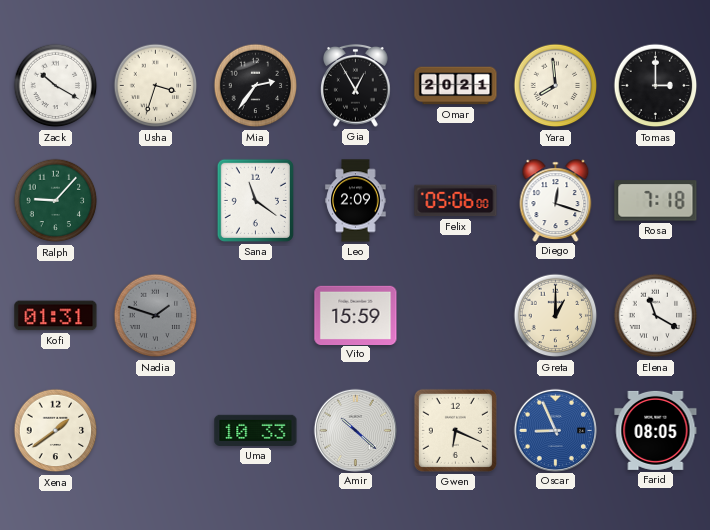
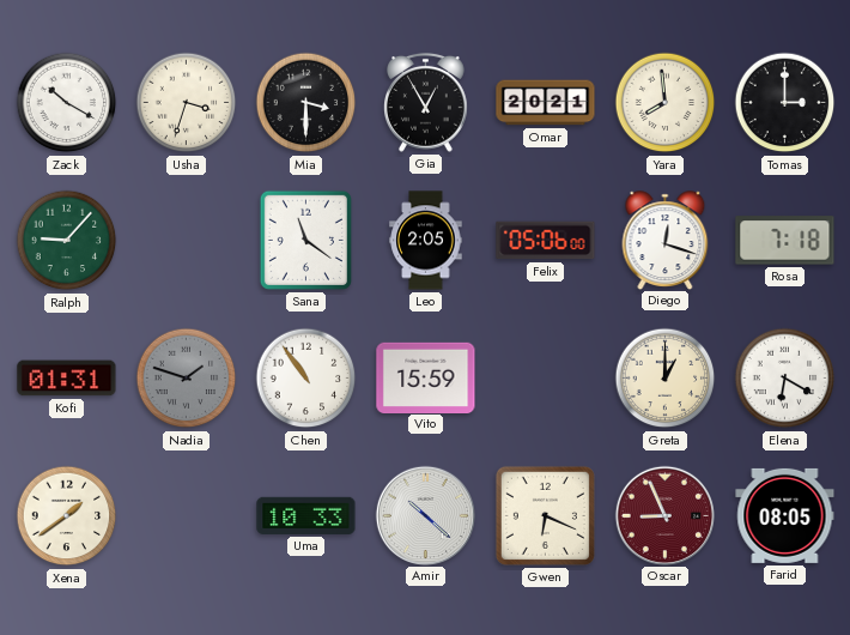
Mia: 2:36 -> 3:30
Leo: 2:09 -> 2:05
Chen: none -> 10:54
Elena: 11:20 -> 6:20
Oscar dial: blue -> burgundy
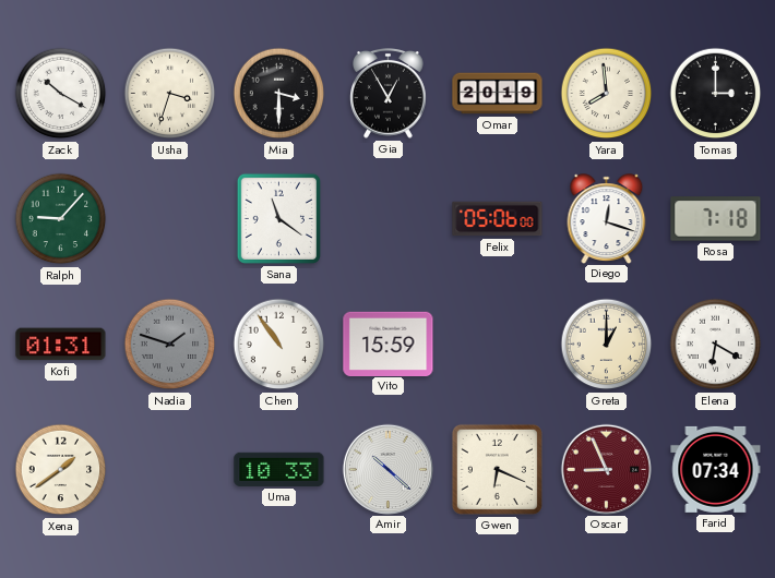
Omar: 20:21 -> 20:19
Leo: 2:05 -> none
Farid: 08:05 -> 07:34
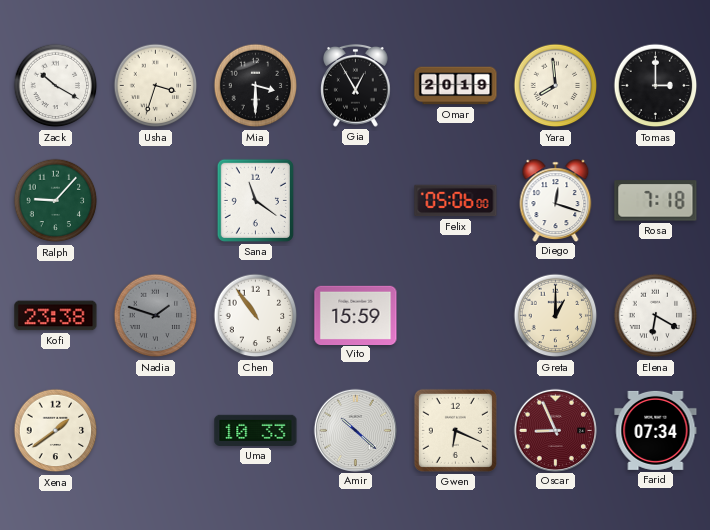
Kofi: 01:31 -> 23:38
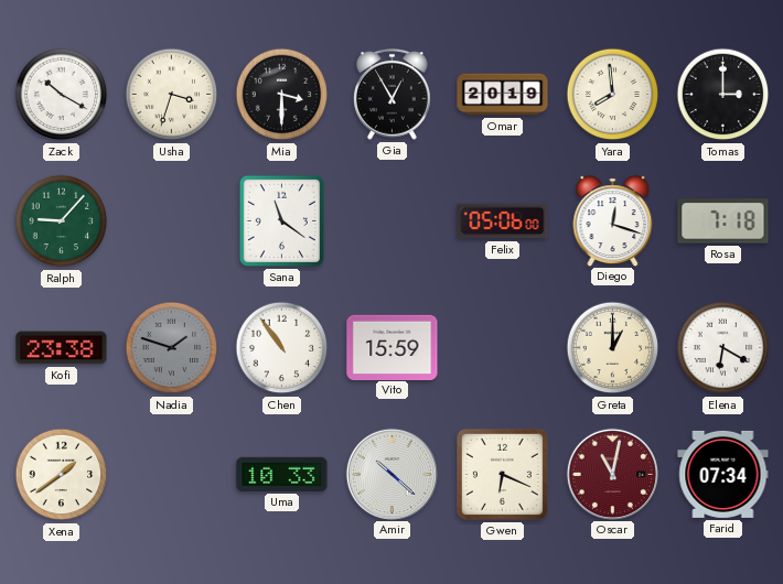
Oscar: 8:56 -> 11:02
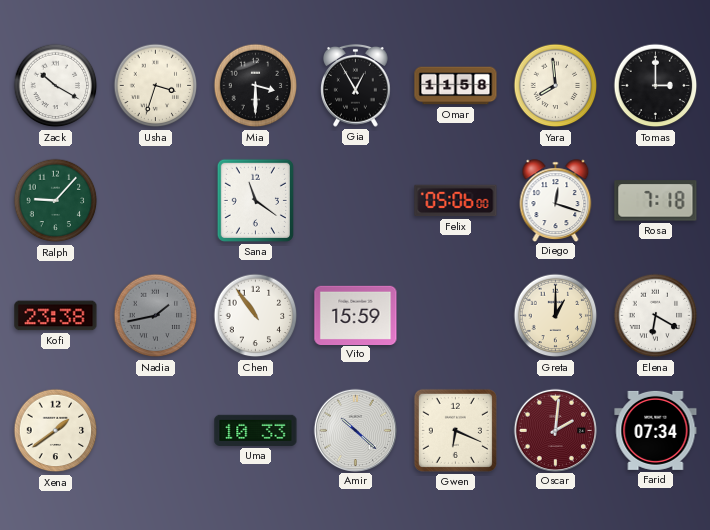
Omar: 20:19 -> 11:58
Nadia: 1:48 -> 1:43
Oscar: 11:02 -> 2:01
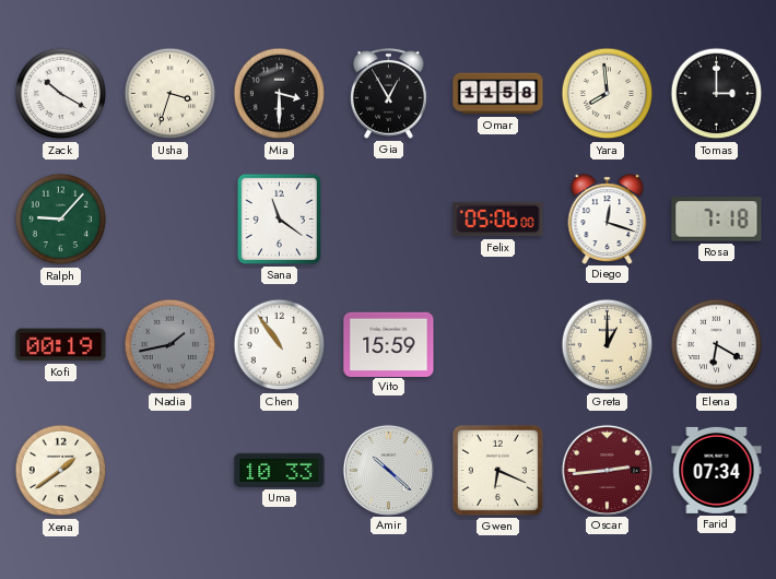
Kofi: 23:38 -> 00:19
Oscar: 2:01 -> 2:44
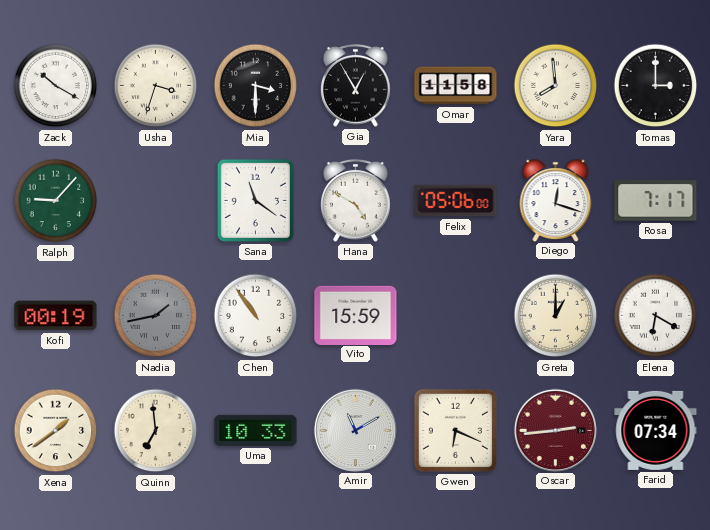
Hana: none -> 4:50
Rosa: 7:18 -> 7:17
Quinn: none -> 6:59
Amir: 10:22 -> 11:10
